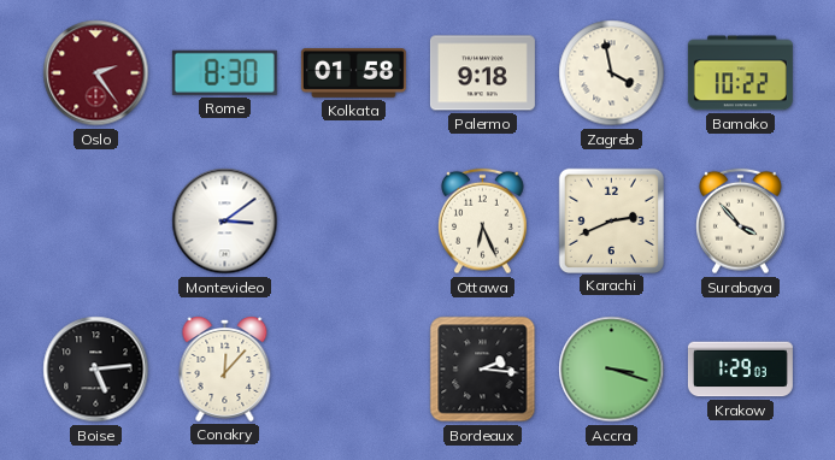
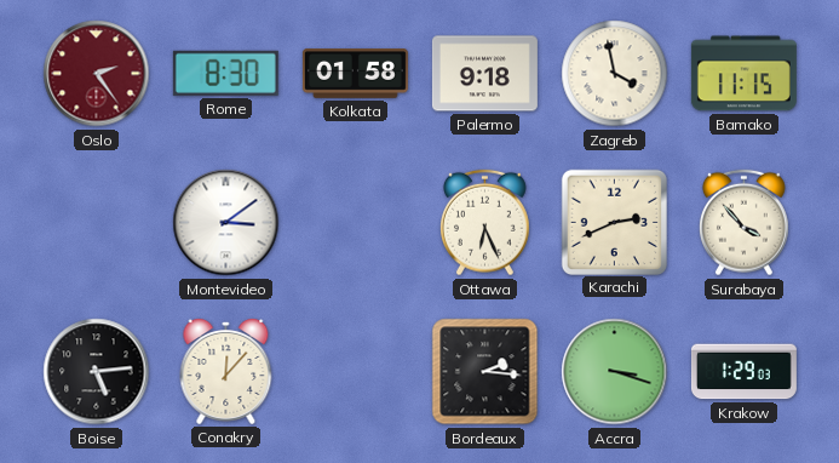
Bamako: 10:22 -> 11:15
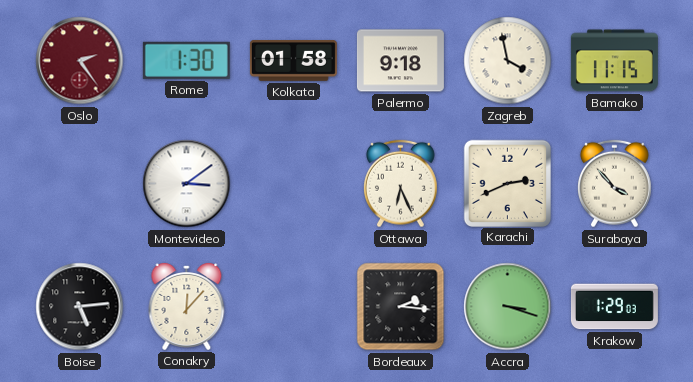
Rome: 8:30 -> 1:30
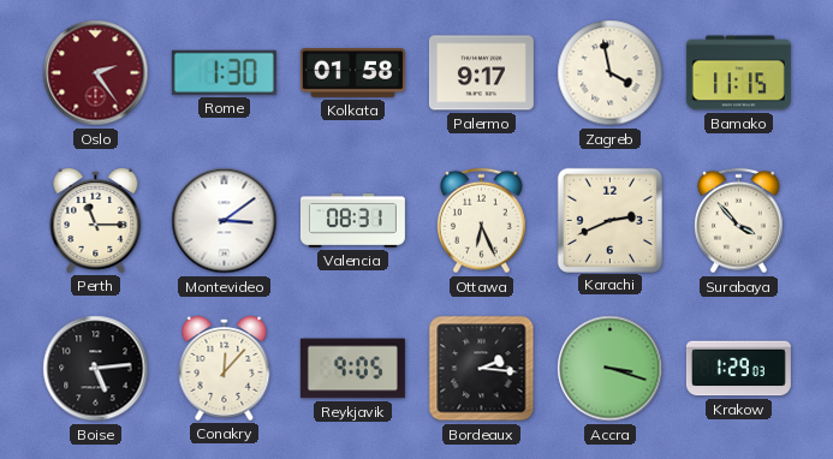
Palermo: 9:18 -> 9:17
Perth: none -> 11:15
Valencia: none -> 08:31
Reykjavik: none -> 9:05
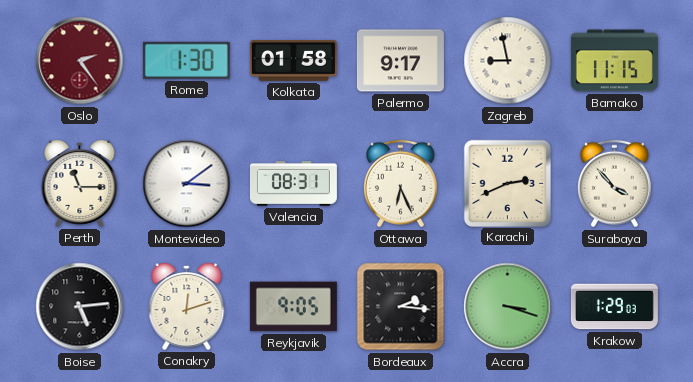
Zagreb: 3:58 -> 8:58
Conakry: 12:07 -> 12:12
